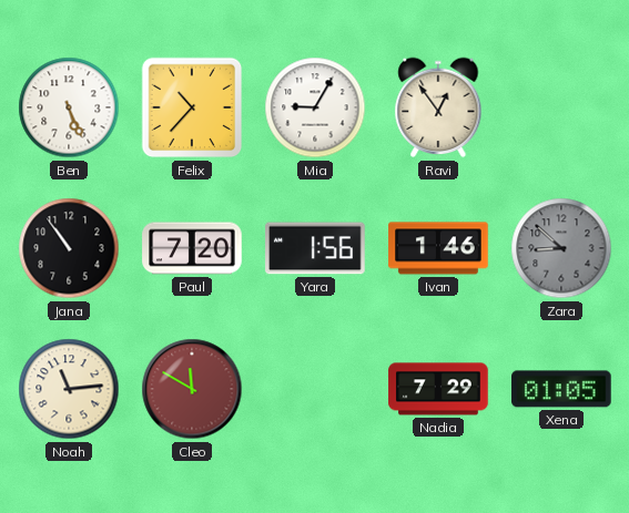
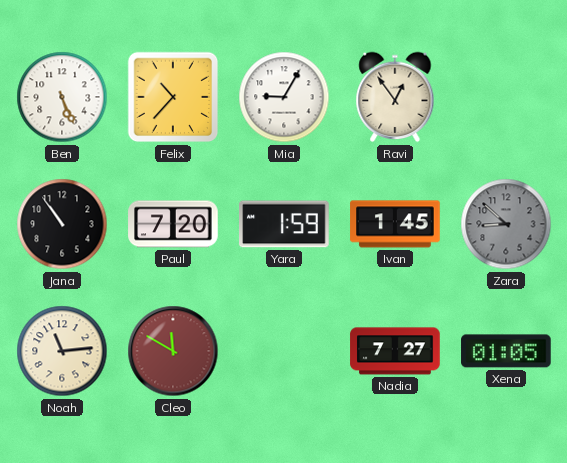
Yara: 1:56 -> 1:59
Ivan: 1:46 -> 1:45
Nadia: 7:29 -> 7:27
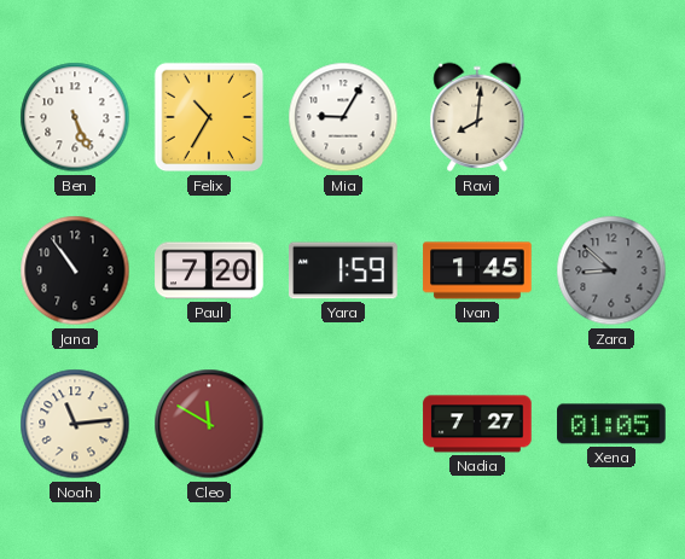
Felix: 10:37 -> 10:35
Ravi: 12:54 -> 8:01
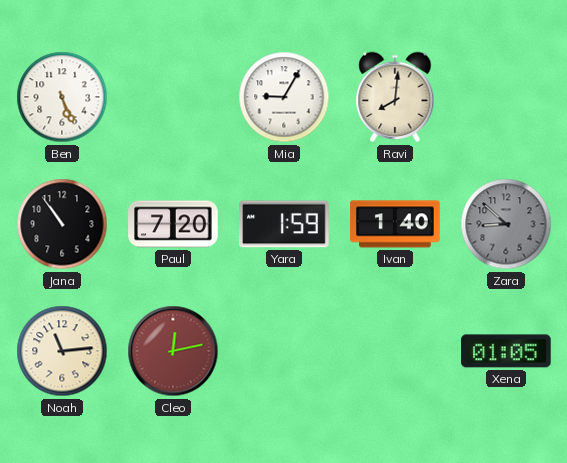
Felix: 10:35 -> none
Ivan: 1:45 -> 1:40
Cleo: 11:50 -> 12:13
Nadia: 7:27 -> none
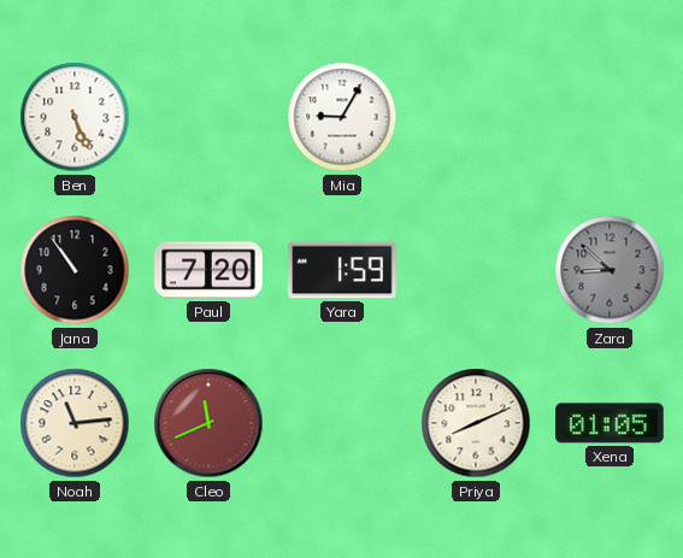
Ravi: 8:01 -> none
Ivan: 1:40 -> none
Cleo: 12:13 -> 11:41
Priya: none -> 8:11
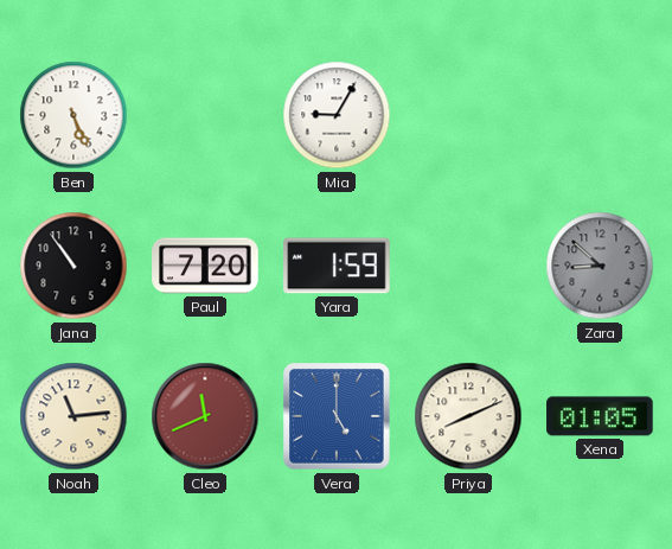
Vera: none -> 5:00
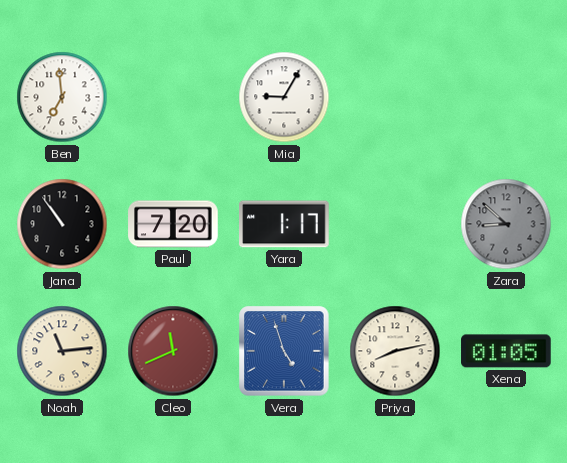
Ben: 5:26 -> 6:59
Yara: 1:59 -> 1:17
Vera: 5:00 -> 4:57
Priya: 8:11 -> 8:13
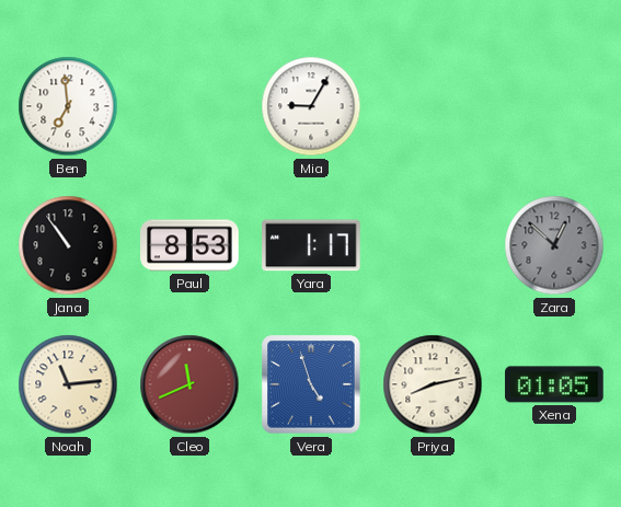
Paul: 7:20 -> 8:53
Zara: 8:52 -> 12:52
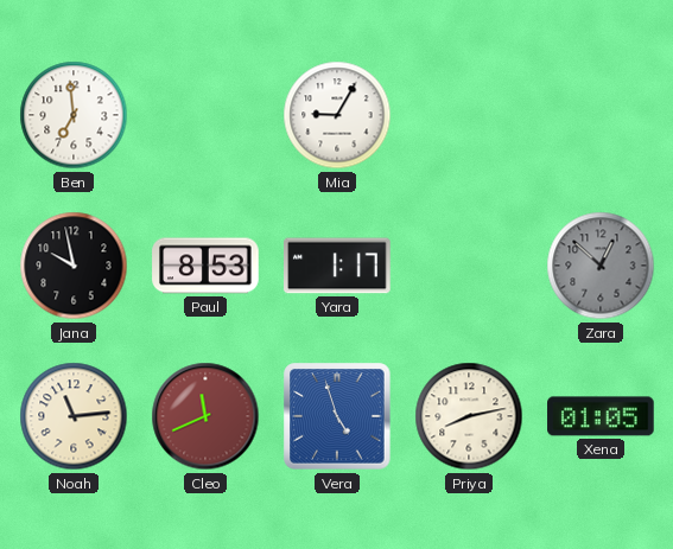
Jana: 10:54 -> 9:58
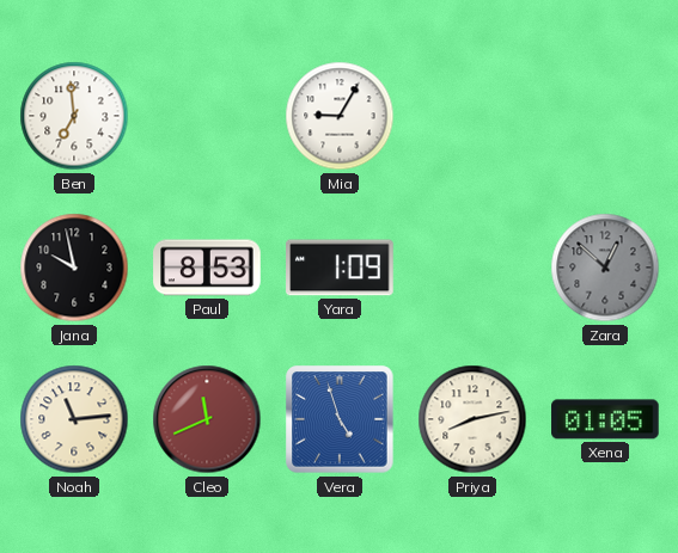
Yara: 1:17 -> 1:09
